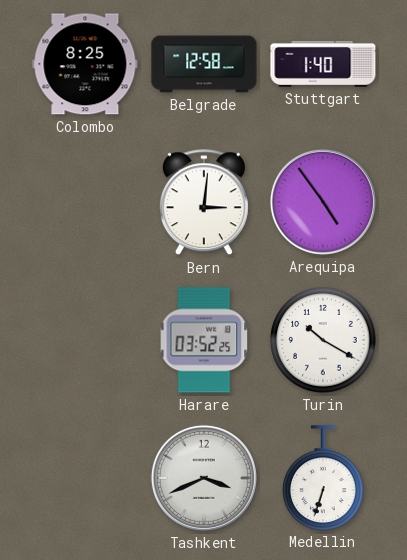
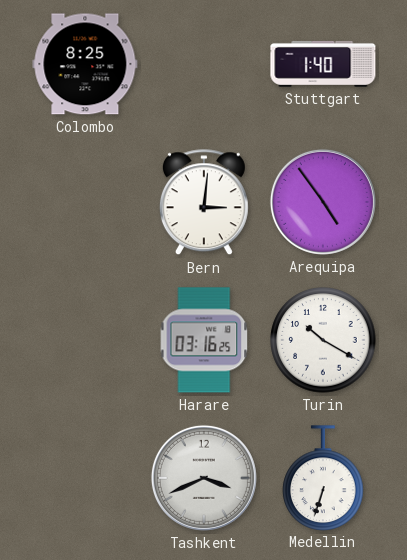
Belgrade: 12:58 -> none
Harare: 03:52 -> 03:16
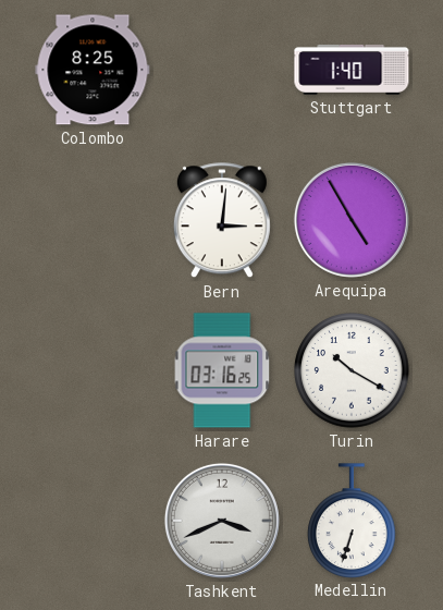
Arequipa: 4:54 -> 4:55
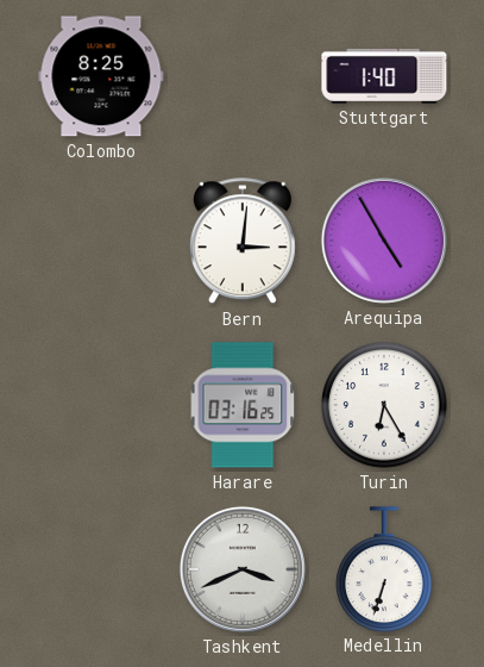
Turin: 10:20 -> 6:25
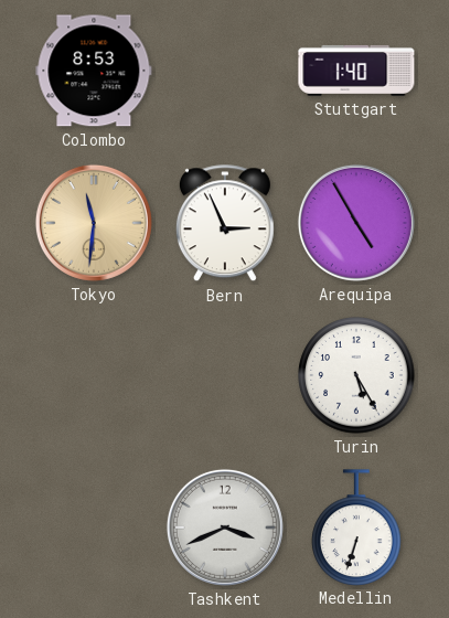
Colombo: 8:25 -> 8:53
Tokyo: none -> 11:31
Bern: 3:01 -> 2:56
Harare: 03:16 -> none
Turin: 6:25 -> 5:25
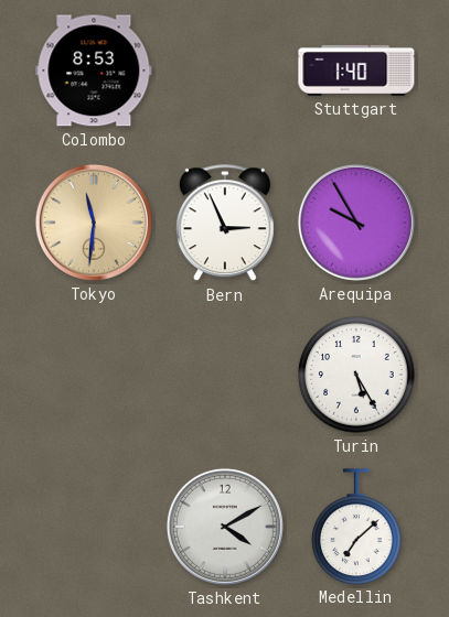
Arequipa: 4:55 -> 9:55
Tashkent: 3:41 -> 4:10
Medellin: 6:33 -> 7:08
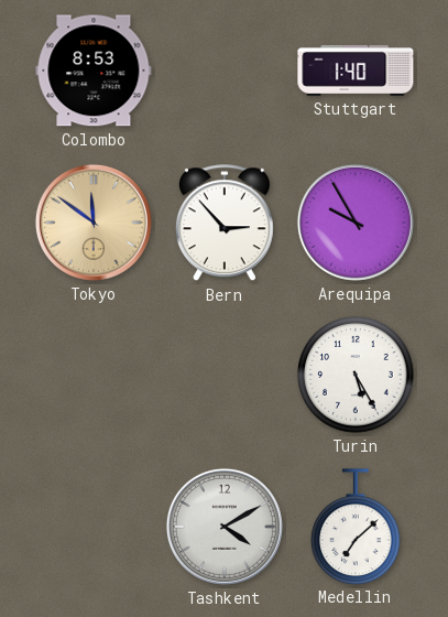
Tokyo: 11:31 -> 11:51
Bern: 2:56 -> 2:53
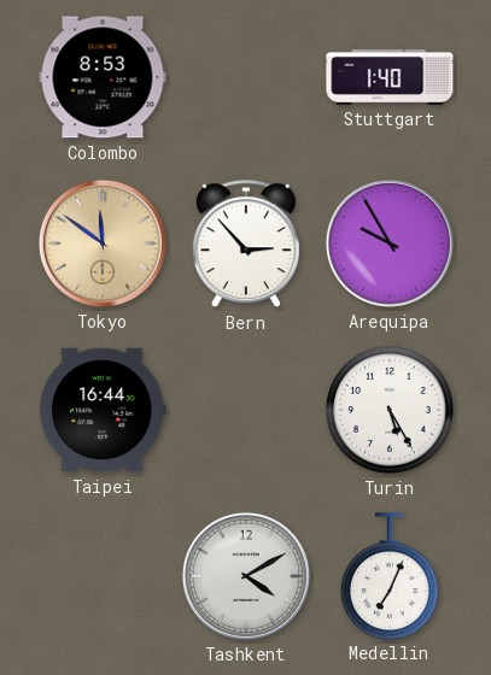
Taipei: none -> 16:44
Medellin: 7:08 -> 7:04
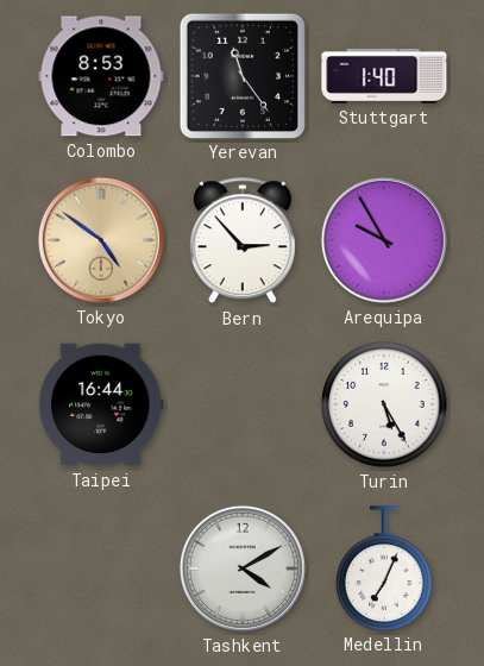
Yerevan: none -> 11:24
Tokyo: 11:51 -> 4:51
